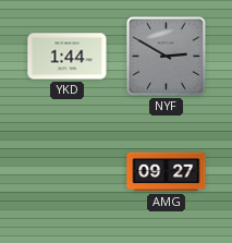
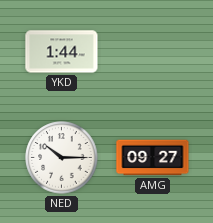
NYF: 2:50 -> none
NED: none -> 10:15
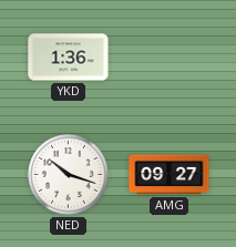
YKD: 1:44 -> 1:36
NED: 10:15 -> 10:18
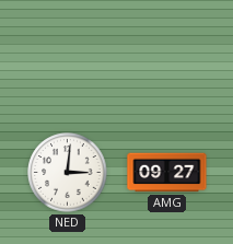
YKD: 1:36 -> none
NED: 10:18 -> 3:01
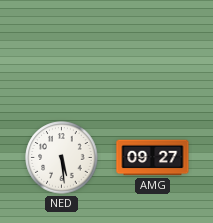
NED: 3:01 -> 5:29
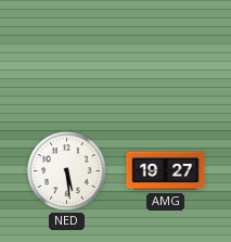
AMG: 09:27 -> 19:27
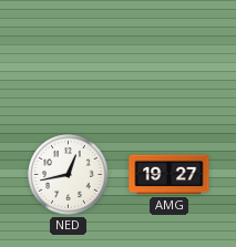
NED: 5:29 -> 12:43
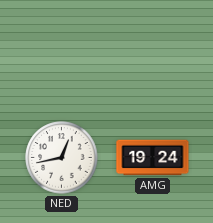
AMG: 19:27 -> 19:24
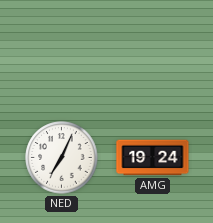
NED: 12:43 -> 7:04
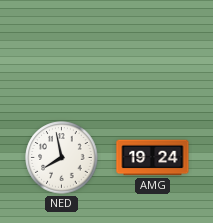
NED: 7:04 -> 7:58
